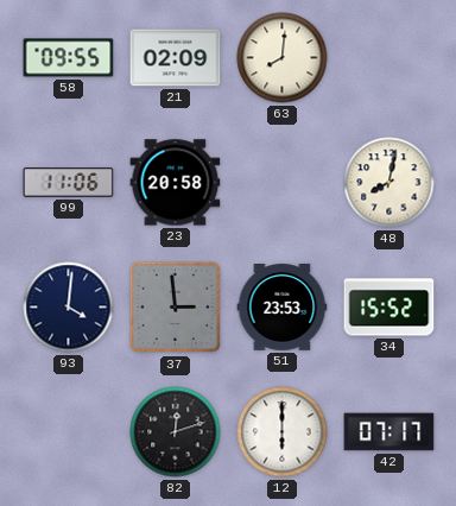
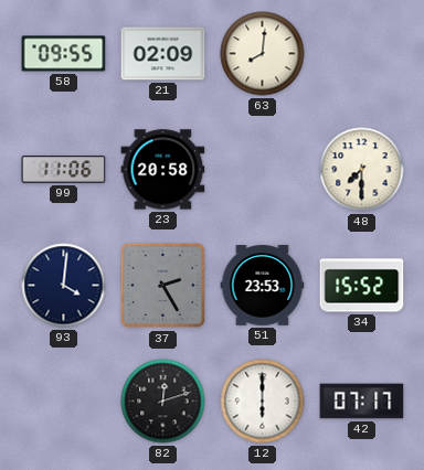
48: 8:02 -> 7:30
37: 2:59 -> 2:25
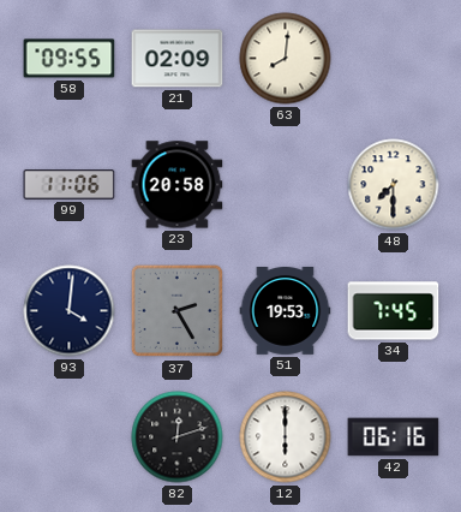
51: 23:53 -> 19:53
34: 15:52 -> 7:45
42: 07:17 -> 06:16
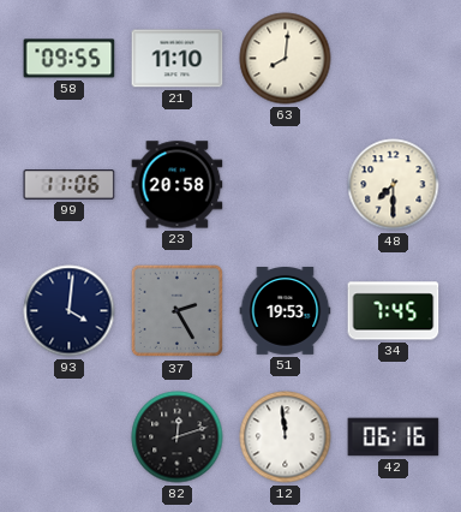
21: 02:09 -> 11:10
12: 6:00 -> 11:59
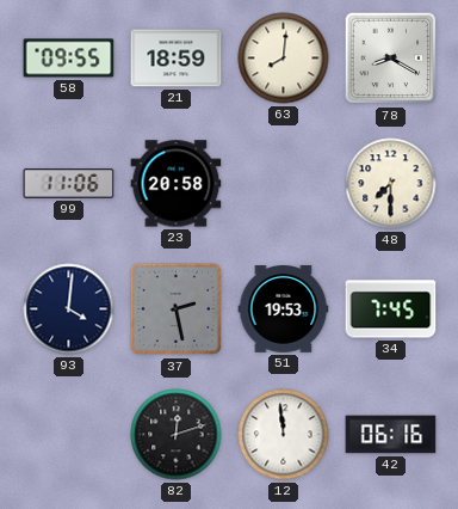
21: 11:10 -> 18:59
78: none -> 8:20
37: 2:25 -> 2:28
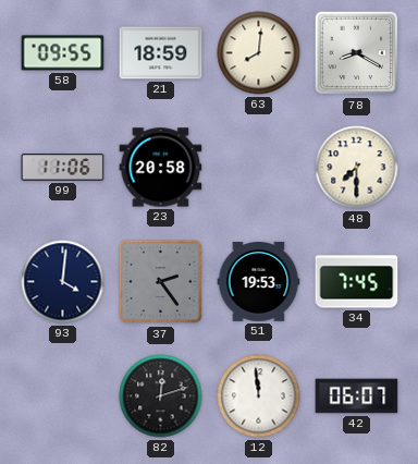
37: 2:28 -> 2:24
42: 06:16 -> 06:07
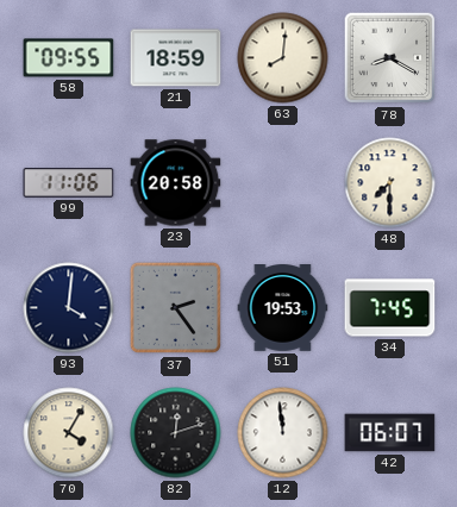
70: none -> 4:05
